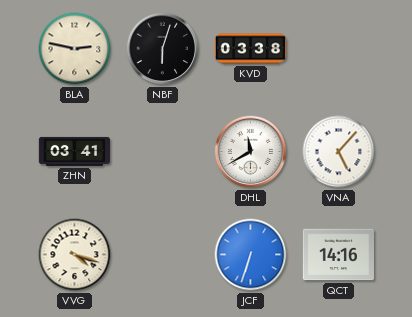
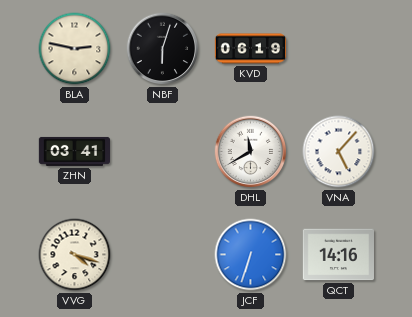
KVD: 03:38 -> 06:19
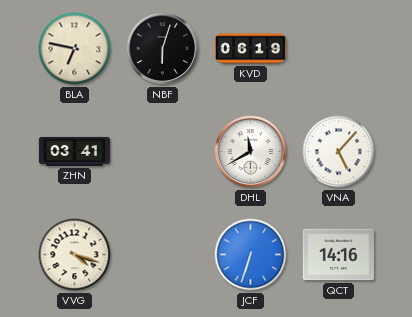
BLA: 2:47 -> 6:47
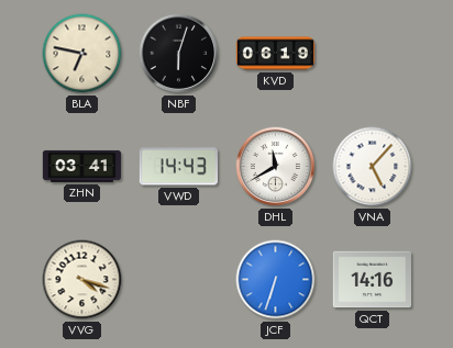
VWD: none -> 14:43
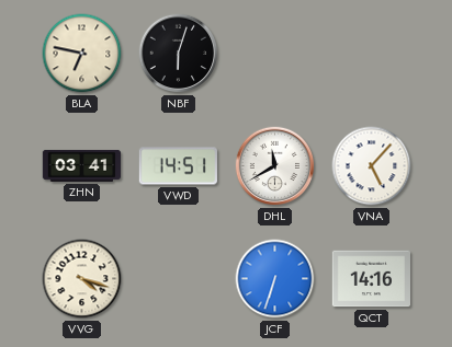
KVD: 06:19 -> none
VWD: 14:43 -> 14:51
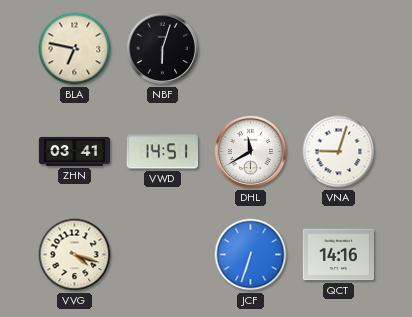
VNA: 5:07 -> 9:03
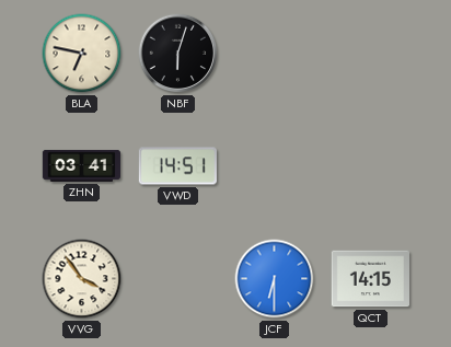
DHL: 11:40 -> none
VNA: 9:03 -> none
VVG: 4:18 -> 3:54
JCF: 6:33 -> 6:30
QCT: 14:16 -> 14:15
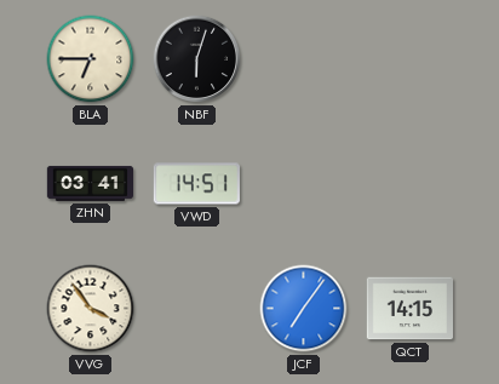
BLA: 6:47 -> 6:45
JCF: 6:30 -> 7:06
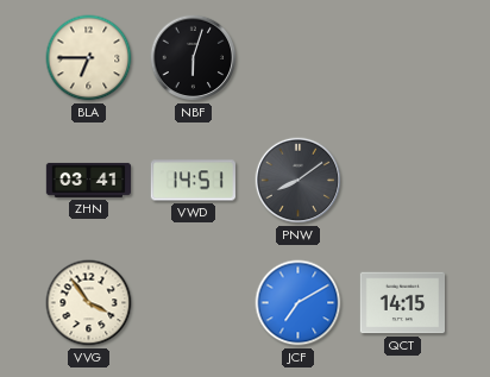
PNW: none -> 8:09
JCF: 7:06 -> 7:10
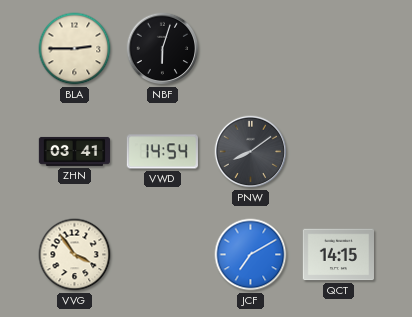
BLA: 6:45 -> 2:45
VWD: 14:51 -> 14:54
